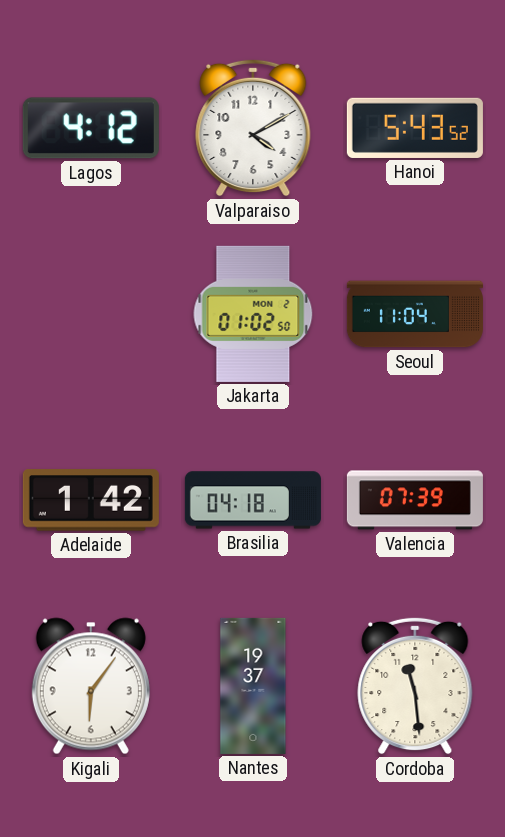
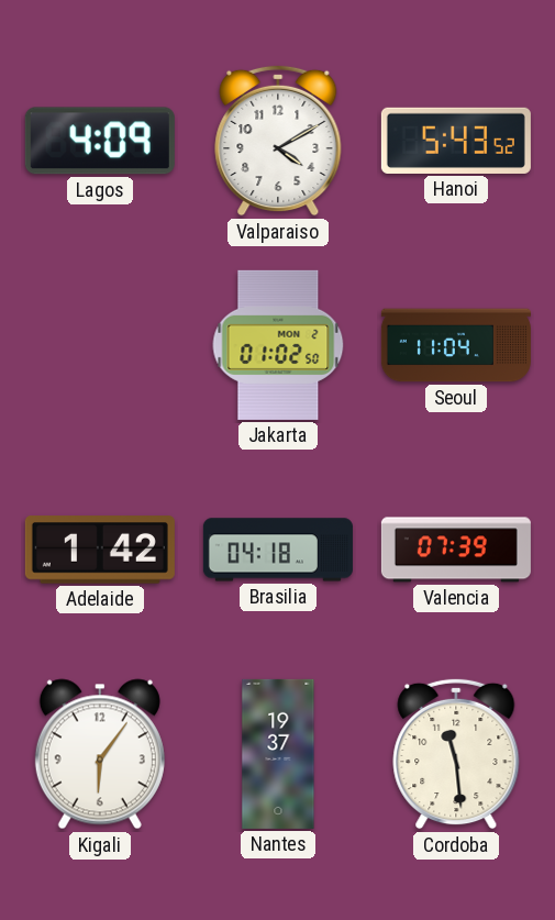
Lagos: 4:12 -> 4:09
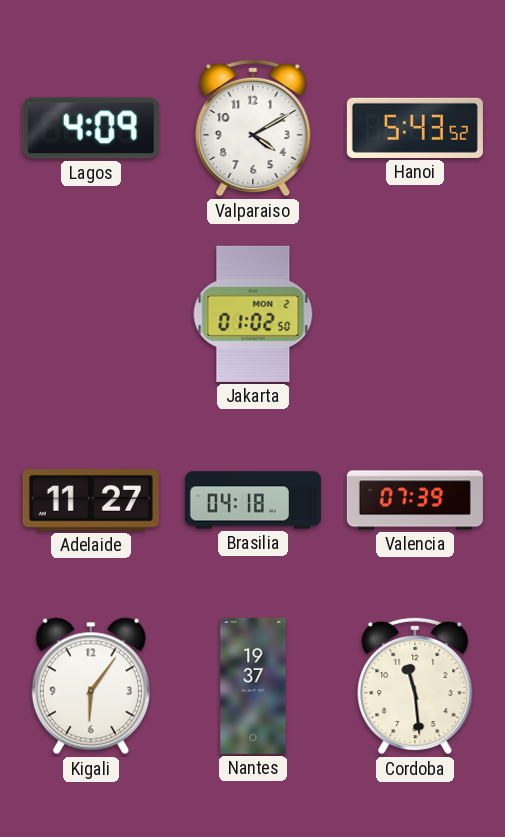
Seoul: 11:04 -> none
Adelaide: 1:42 -> 11:27
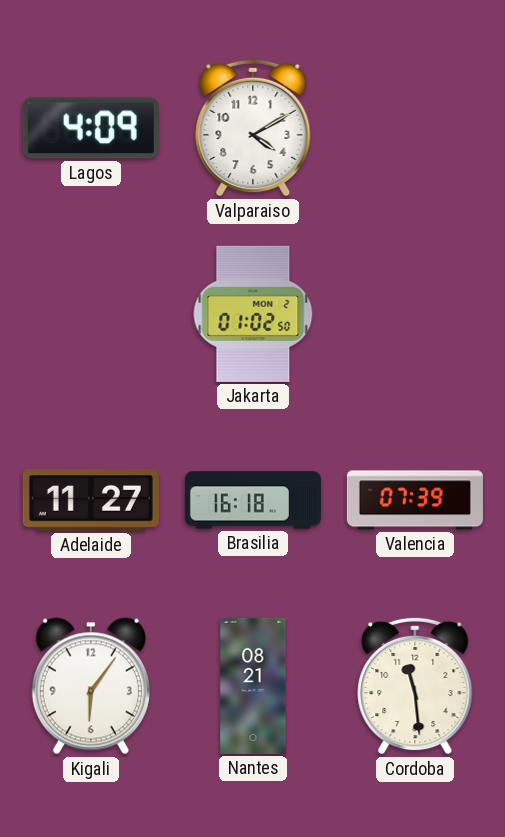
Hanoi: 5:43 -> none
Brasilia: 04:18 -> 16:18
Nantes: 19:37 -> 08:21
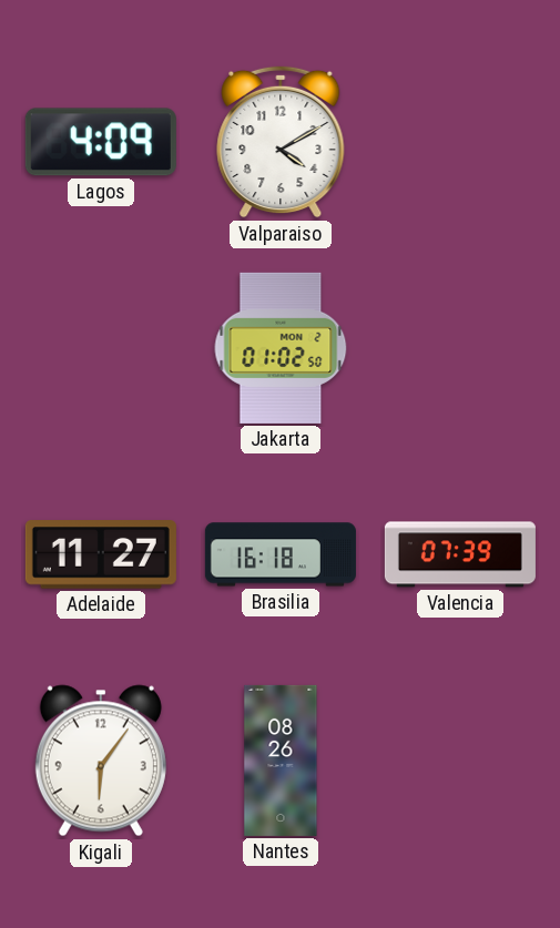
Nantes: 08:21 -> 08:26
Cordoba: 11:29 -> none
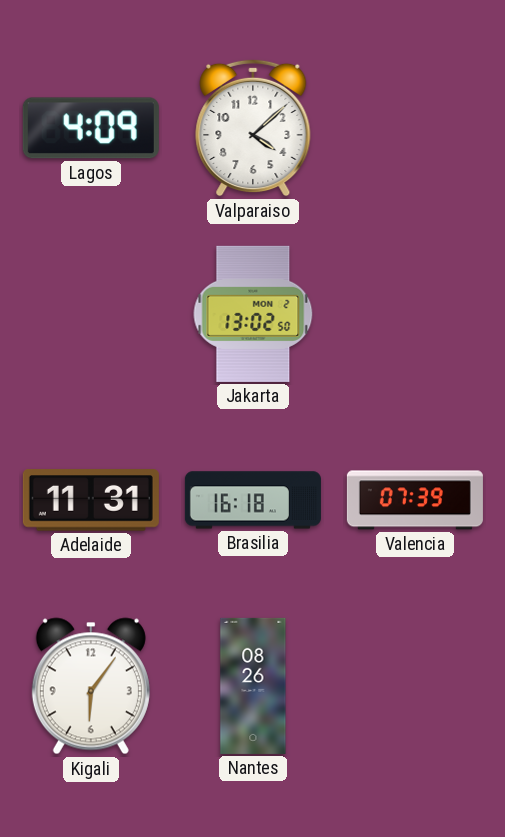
Valparaiso: 4:10 -> 4:08
Jakarta: 01:02 -> 13:02
Adelaide: 11:27 -> 11:31
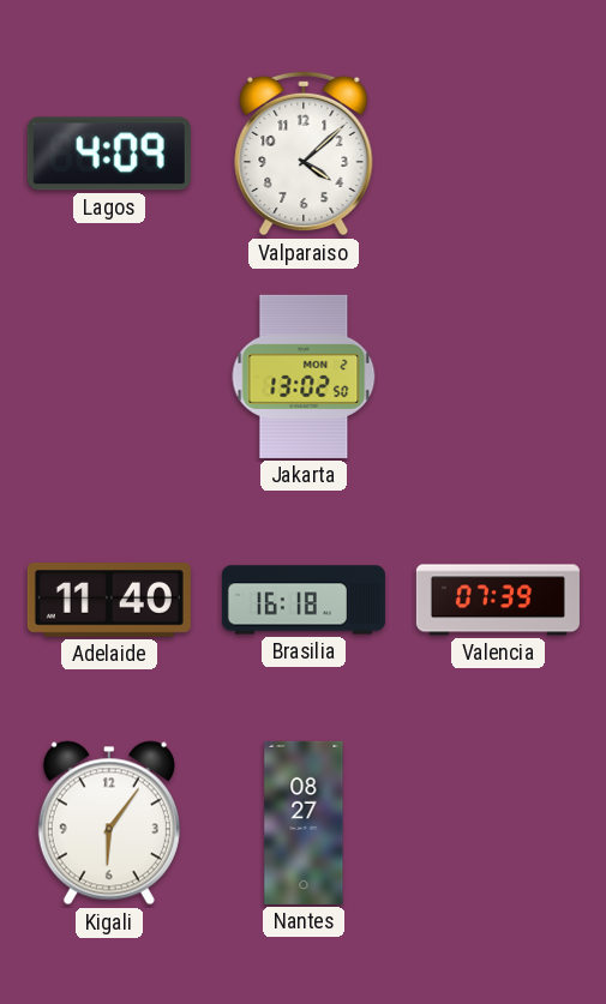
Adelaide: 11:31 -> 11:40
Nantes: 08:26 -> 08:27
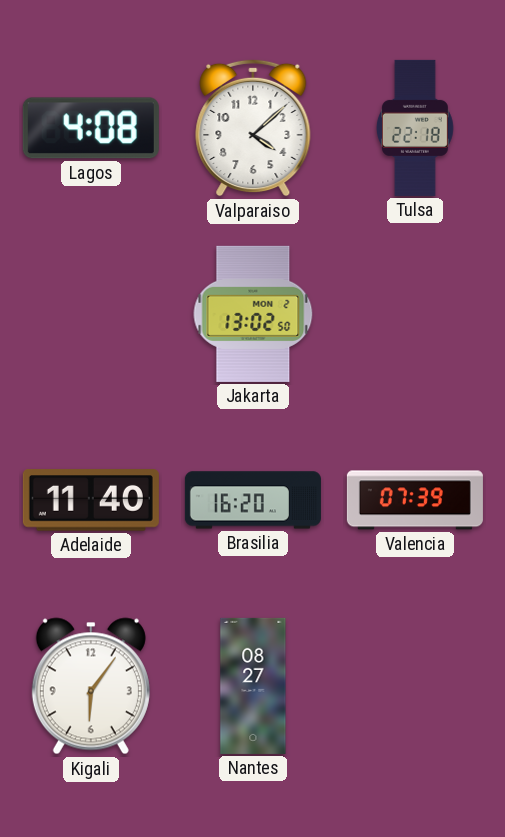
Lagos: 4:09 -> 4:08
Tulsa: none -> 22:18
Brasilia: 16:18 -> 16:20
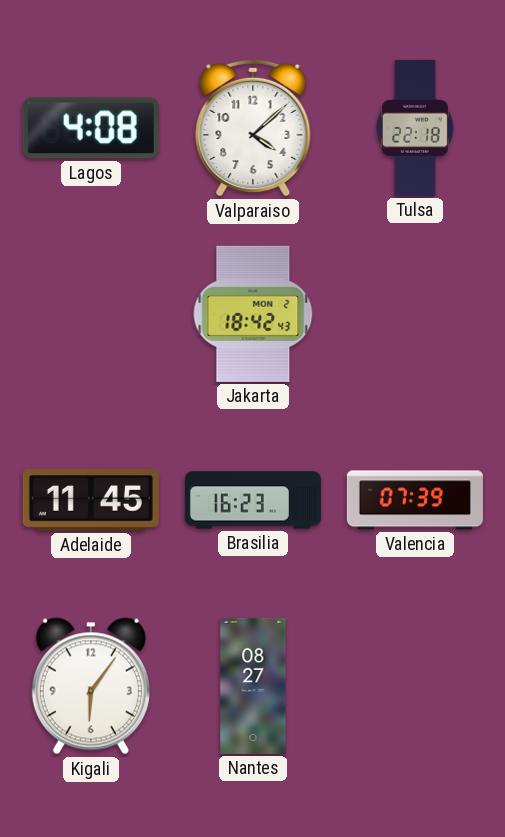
Jakarta: 13:02 -> 18:42
Adelaide: 11:40 -> 11:45
Brasilia: 16:20 -> 16:23
